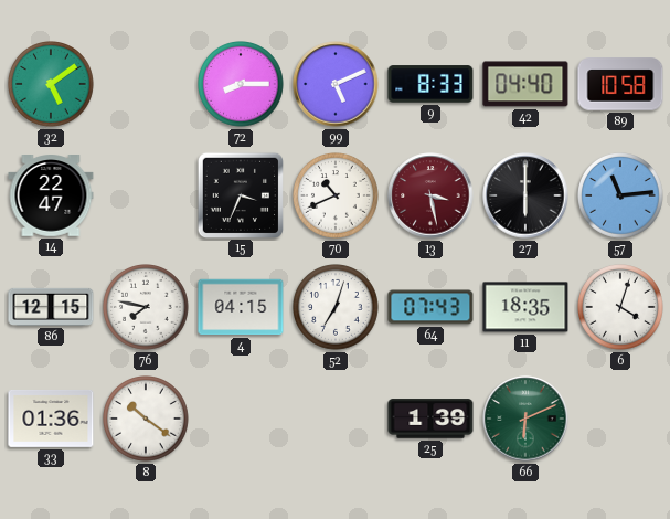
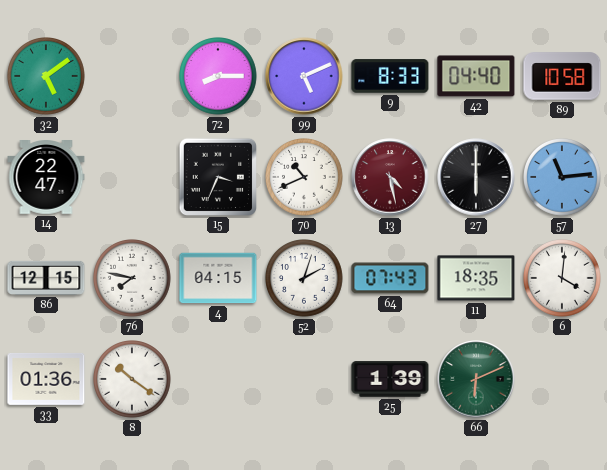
13: 3:28 -> 4:28
52: 7:03 -> 2:03
6: 4:03 -> 4:01
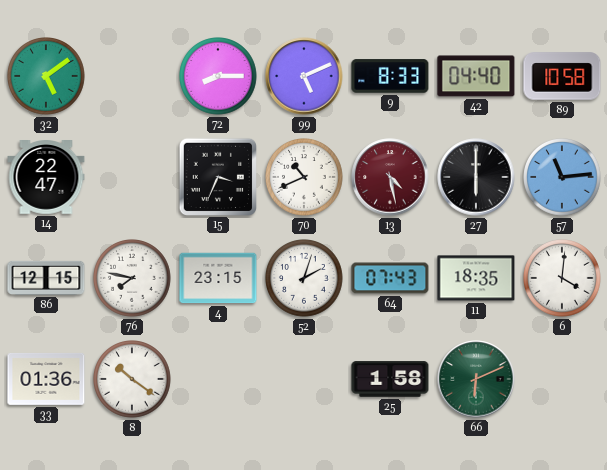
4: 04:15 -> 23:15
25: 1:39 -> 1:58
